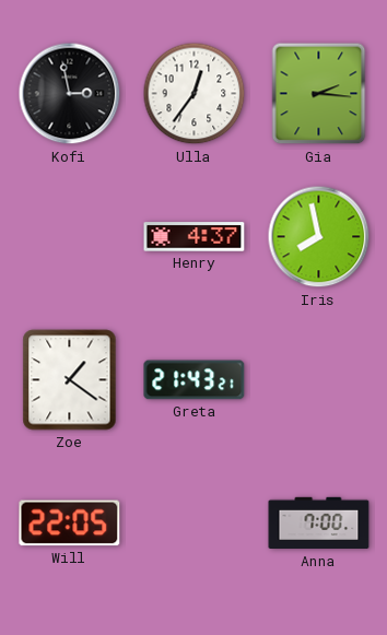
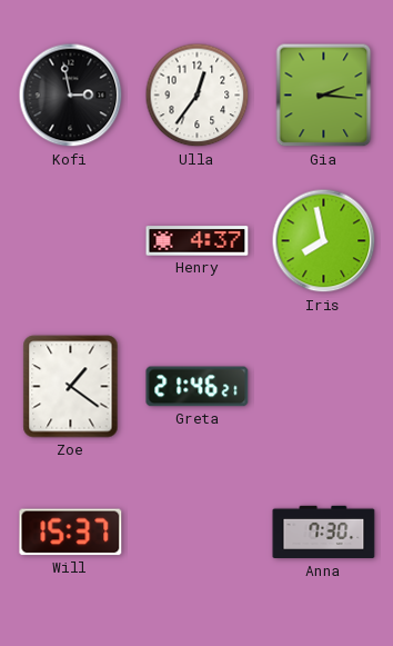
Greta: 21:43 -> 21:46
Will: 22:05 -> 15:37
Anna: 7:00 -> 7:30
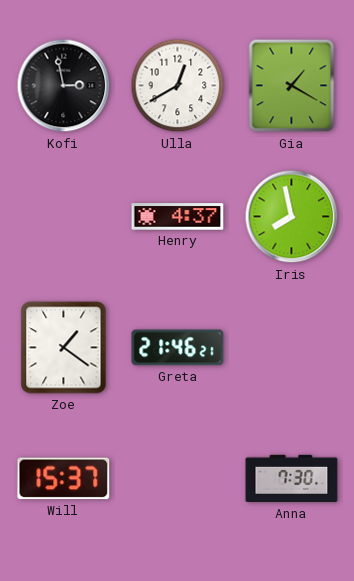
Ulla: 12:36 -> 12:40
Gia: 2:16 -> 1:20
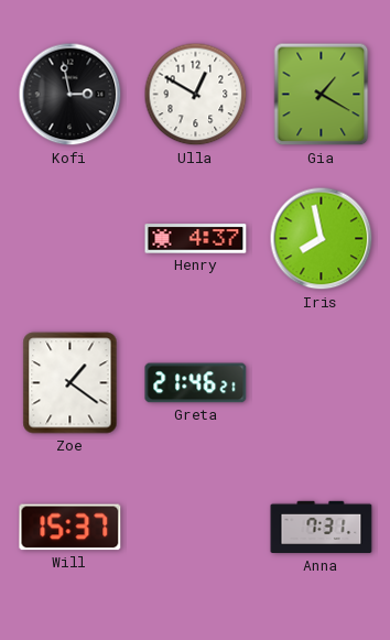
Ulla: 12:40 -> 12:50
Anna: 7:30 -> 7:31
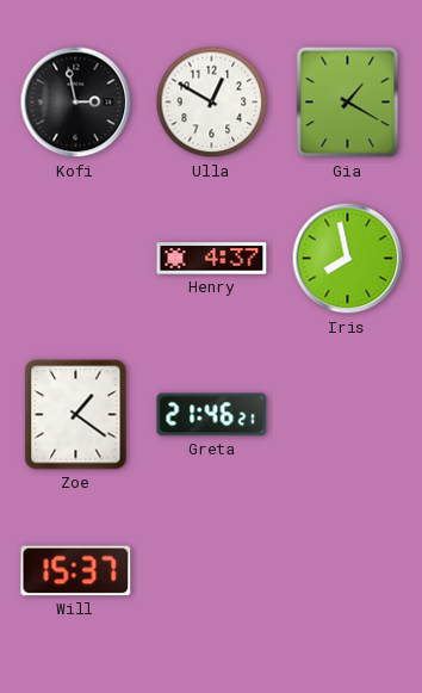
Anna: 7:31 -> none
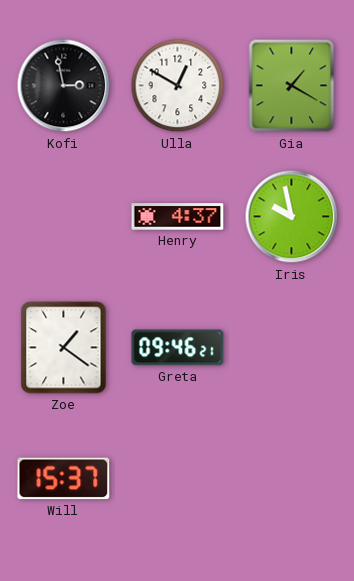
Iris: 7:58 -> 9:58
Greta: 21:46 -> 09:46
